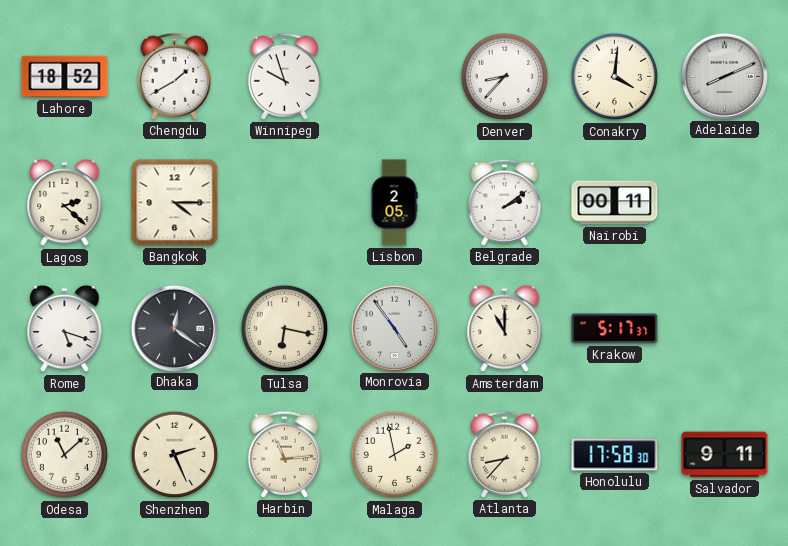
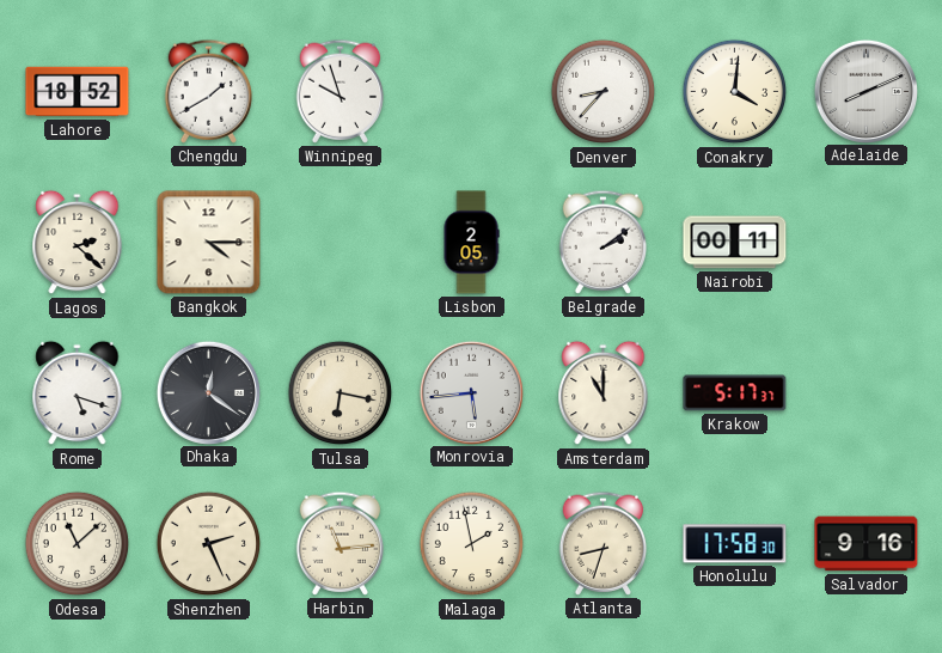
Monrovia: 4:54 -> 5:44
Atlanta: 8:37 -> 8:33
Salvador: 9:11 -> 9:16
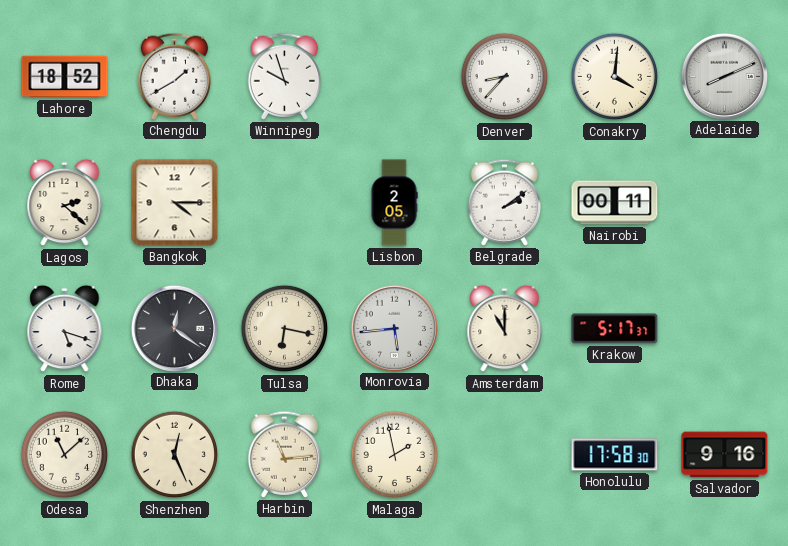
Shenzhen: 2:26 -> 12:26
Atlanta: 8:33 -> none
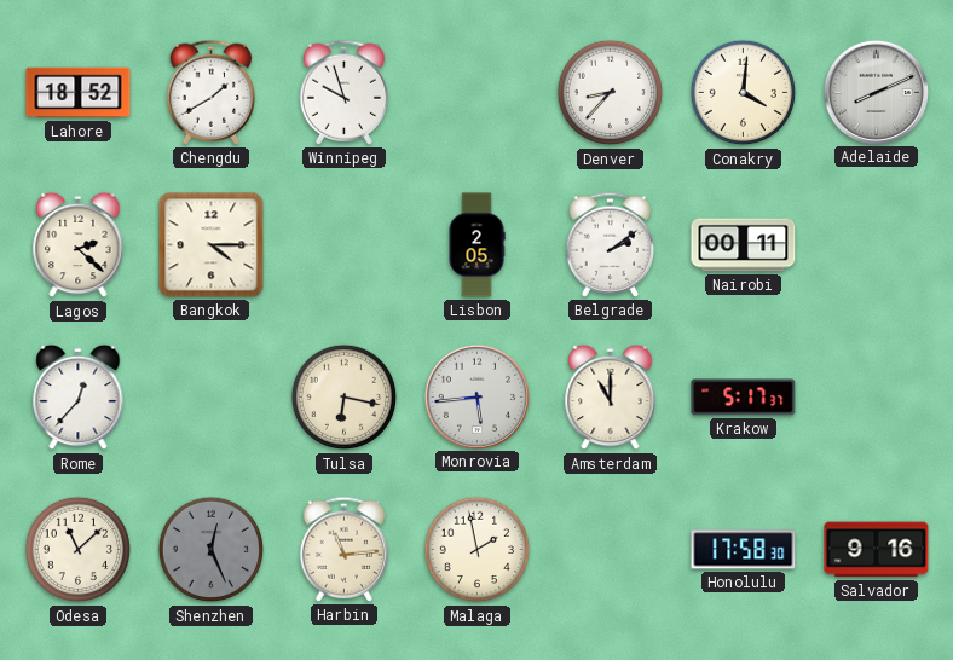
Rome: 5:18 -> 12:37
Dhaka: 12:21 -> none
Shenzhen dial: cream -> grey
